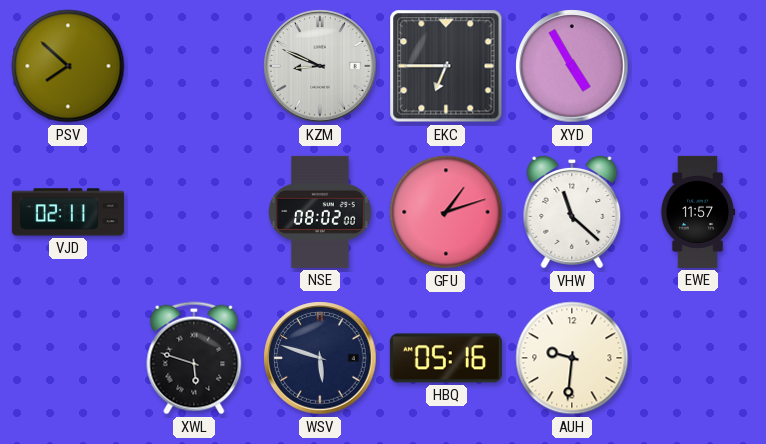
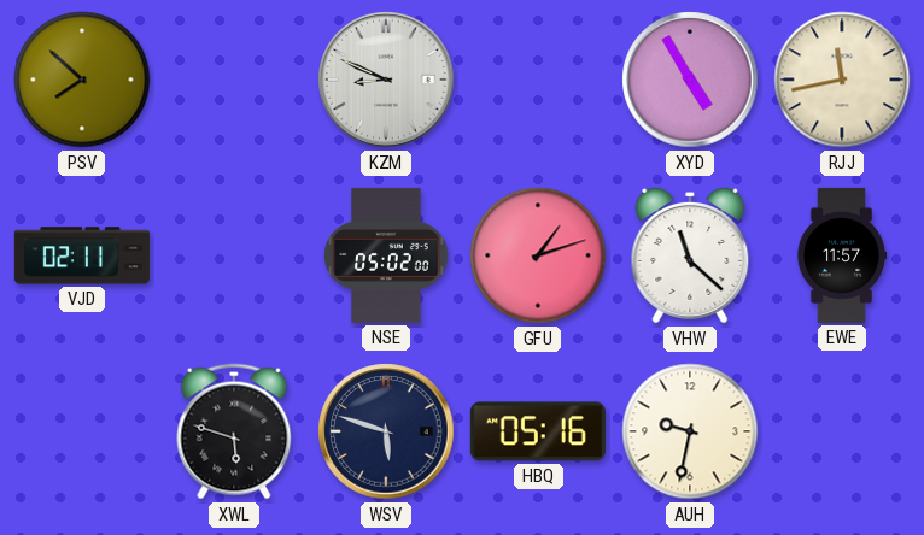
EKC: 6:45 -> none
RJJ: none -> 11:43
NSE: 08:02 -> 05:02
AUH: 9:31 -> 9:32
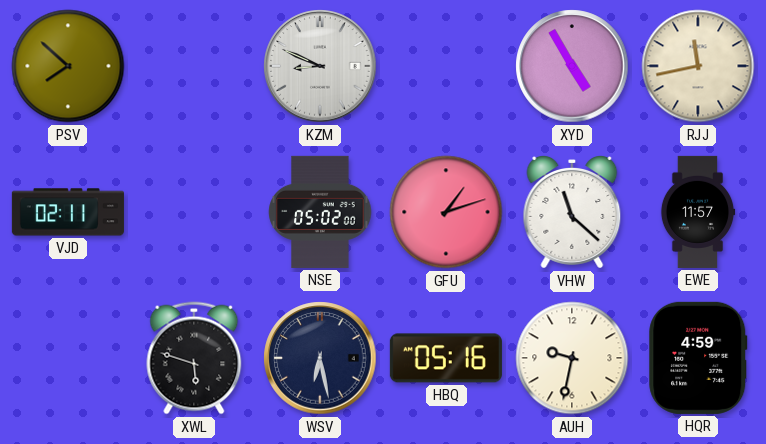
WSV: 5:48 -> 6:28
HQR: none -> 4:59
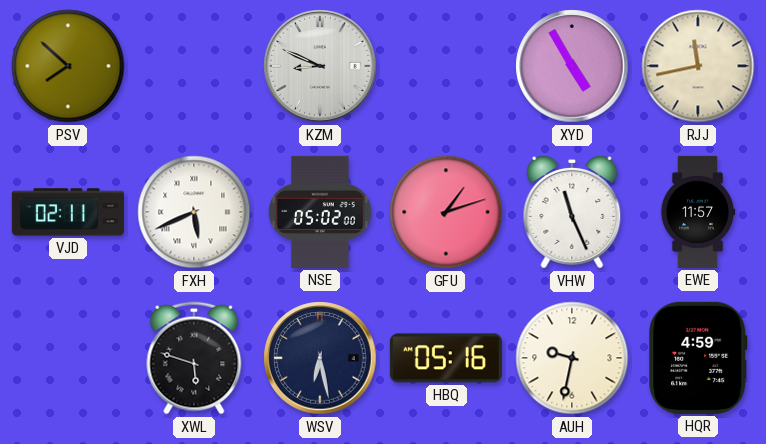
FXH: none -> 5:41
VHW: 11:22 -> 11:26
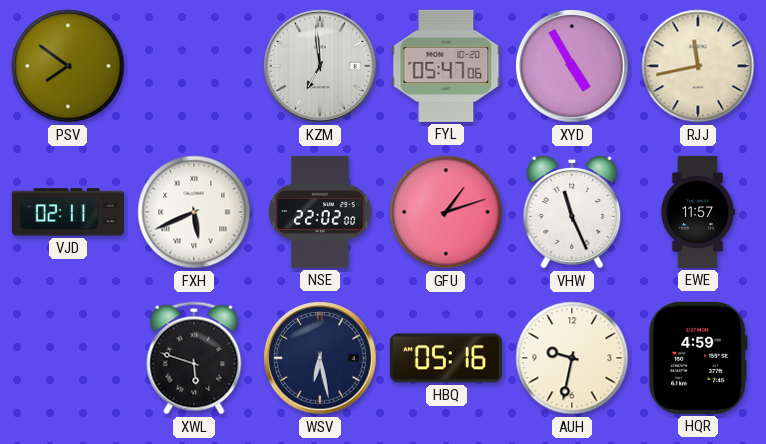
PSV: 7:52 -> 7:51
KZM: 8:49 -> 6:59
FYL: none -> 05:47
NSE: 05:02 -> 22:02
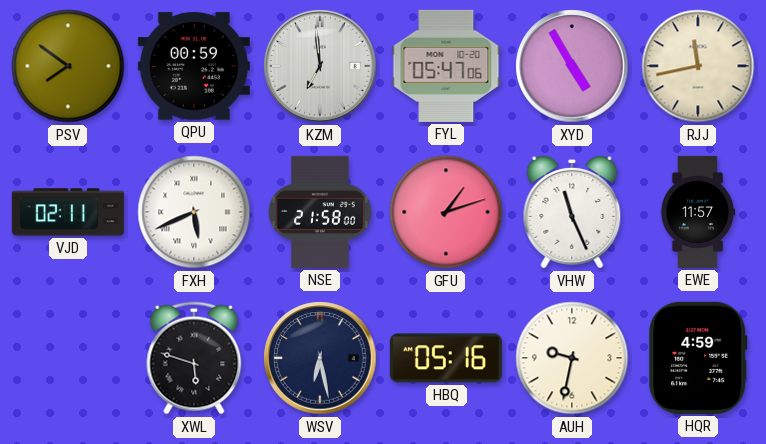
QPU: none -> 00:59
NSE: 22:02 -> 21:58
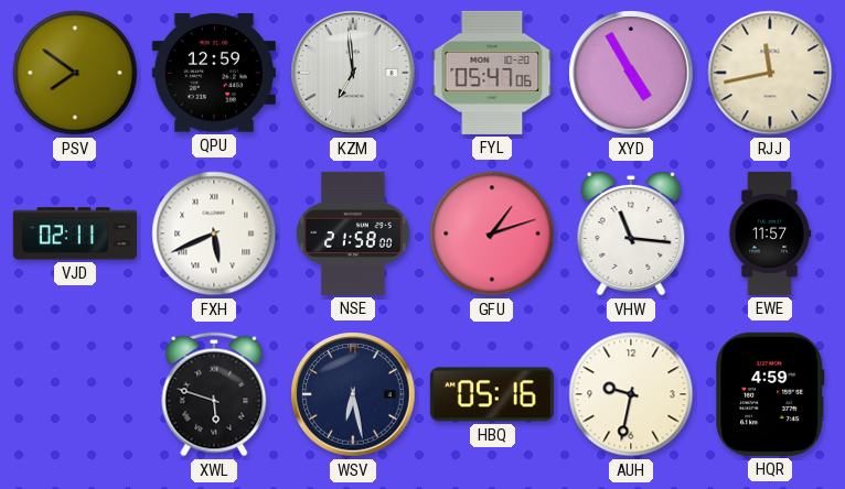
QPU: 00:59 -> 12:59
VHW: 11:26 -> 11:16
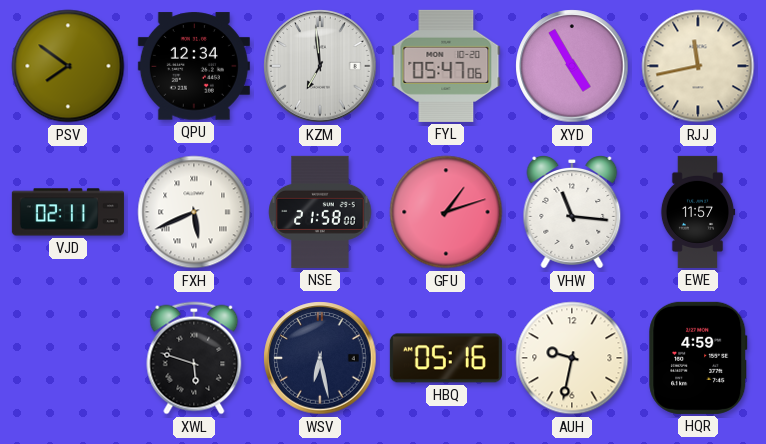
QPU: 12:59 -> 12:34
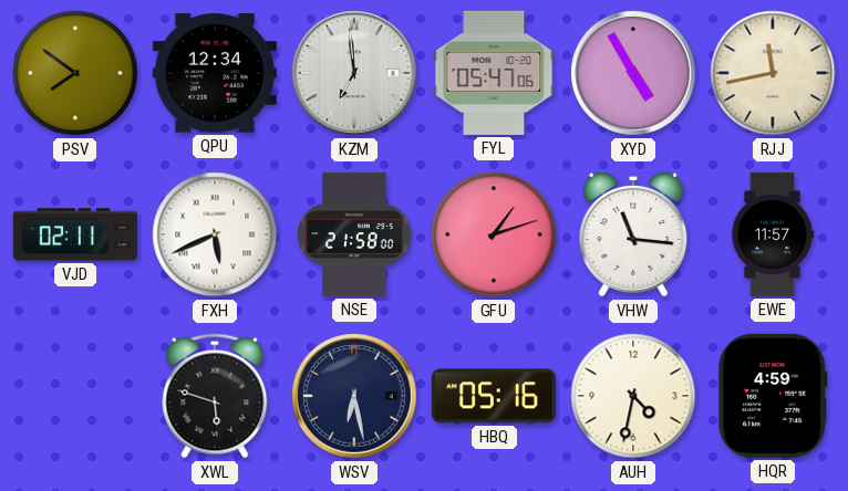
AUH: 9:32 -> 4:32
